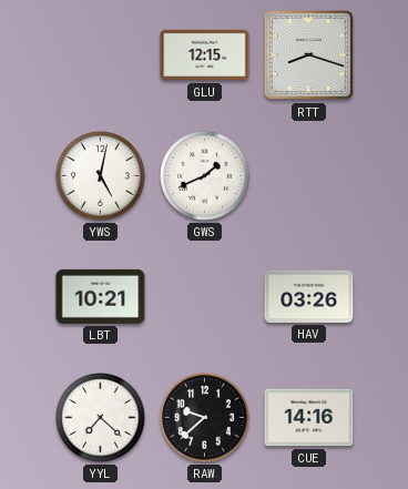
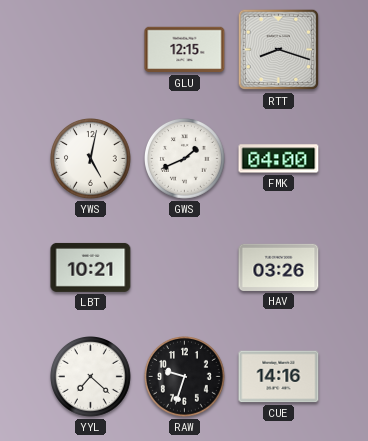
FMK: none -> 04:00
RAW: 9:38 -> 9:33
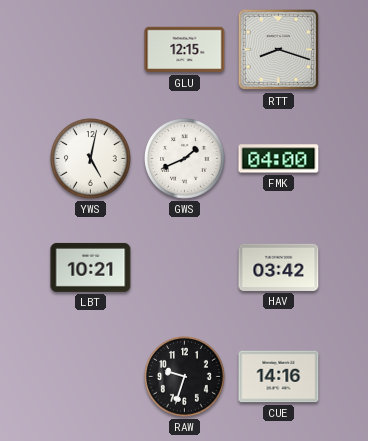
HAV: 03:26 -> 03:42
YYL: 7:22 -> none
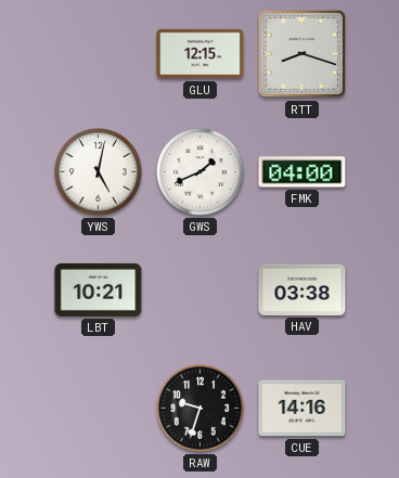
HAV: 03:42 -> 03:38
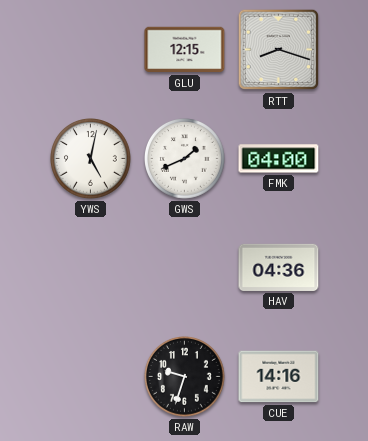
LBT: 10:21 -> none
HAV: 03:38 -> 04:36
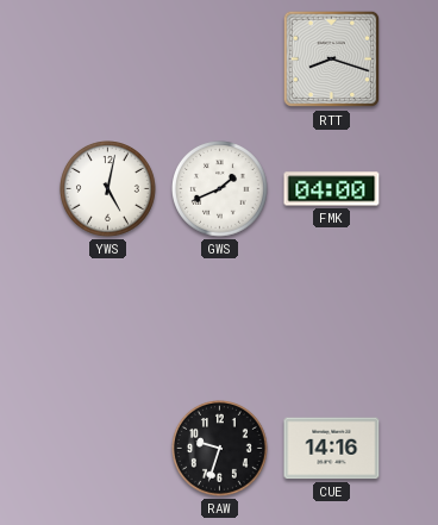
GLU: 12:15 -> none
HAV: 04:36 -> none
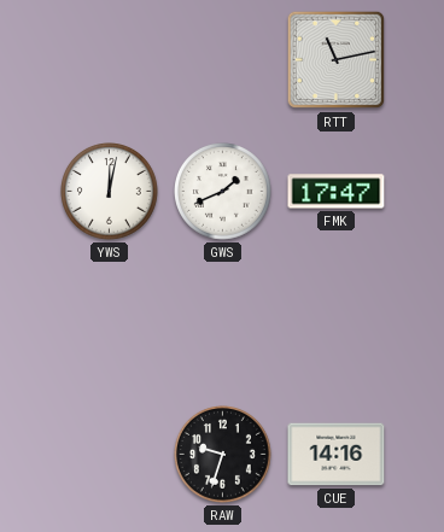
RTT: 8:18 -> 11:13
YWS: 5:02 -> 12:02
FMK: 04:00 -> 17:47
